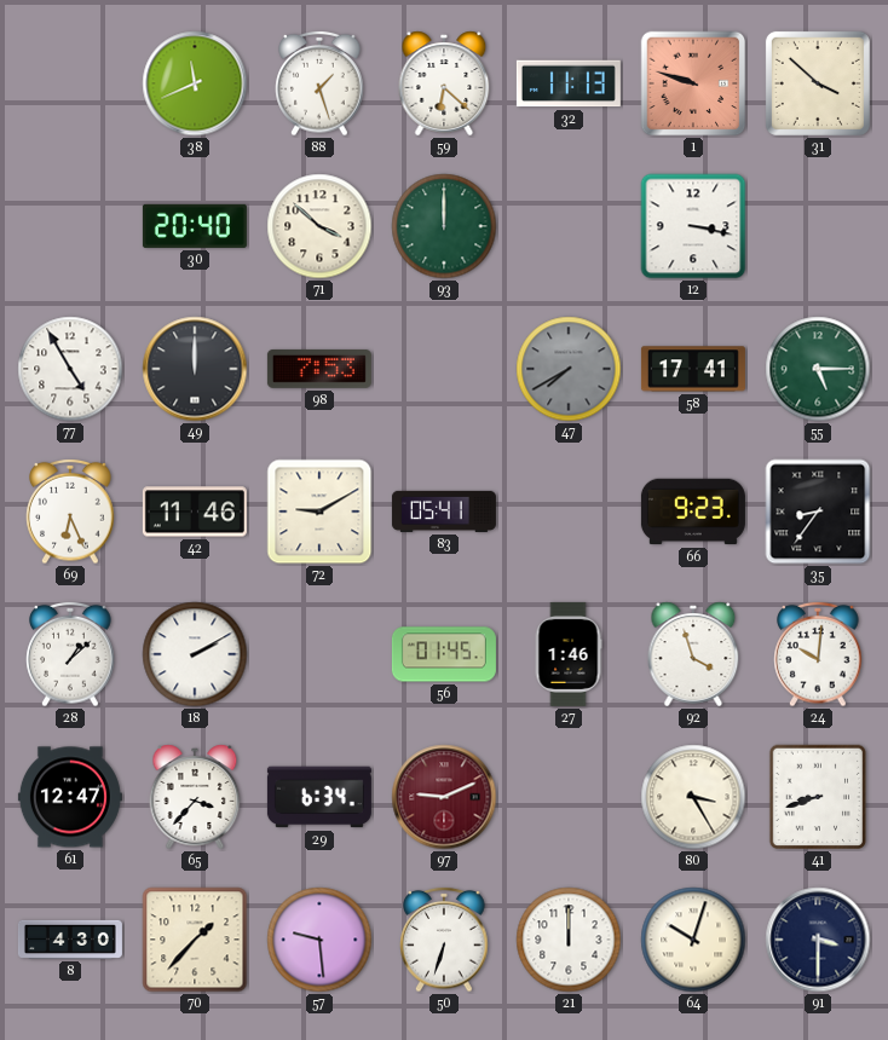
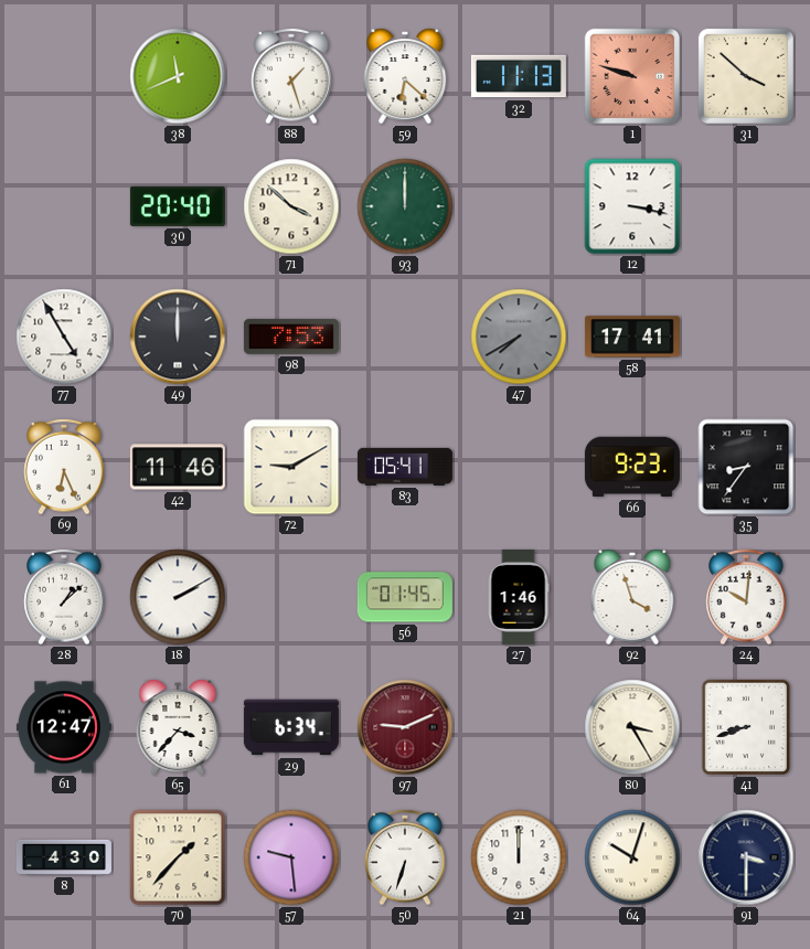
55: 5:15 -> none
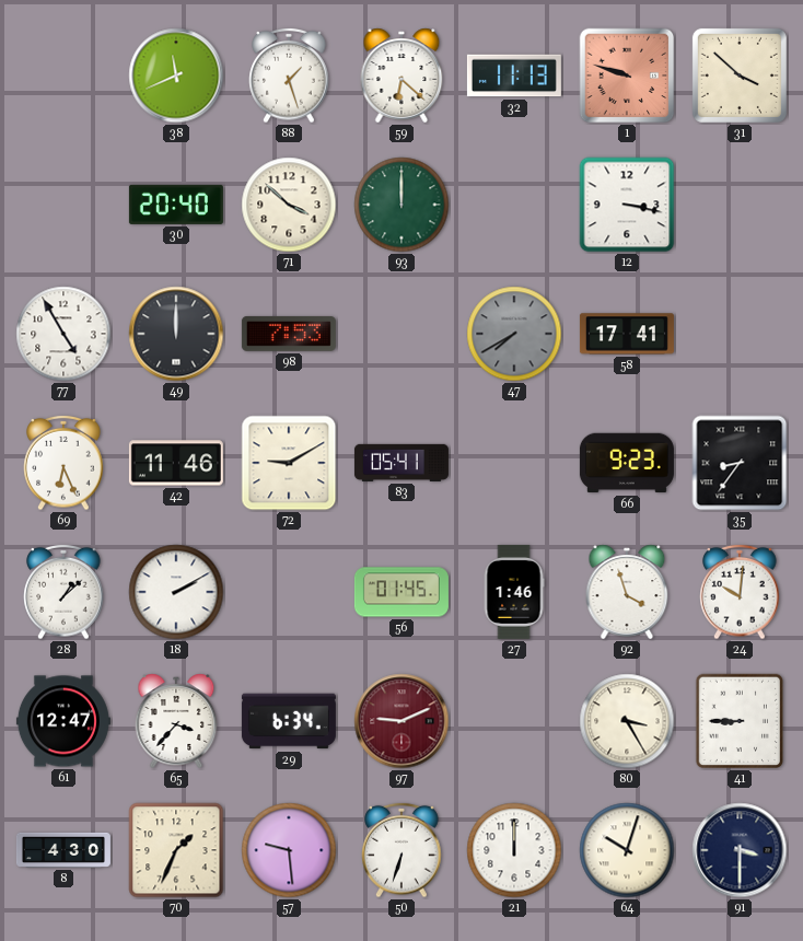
41: 8:42 -> 8:45
70: 1:37 -> 1:34
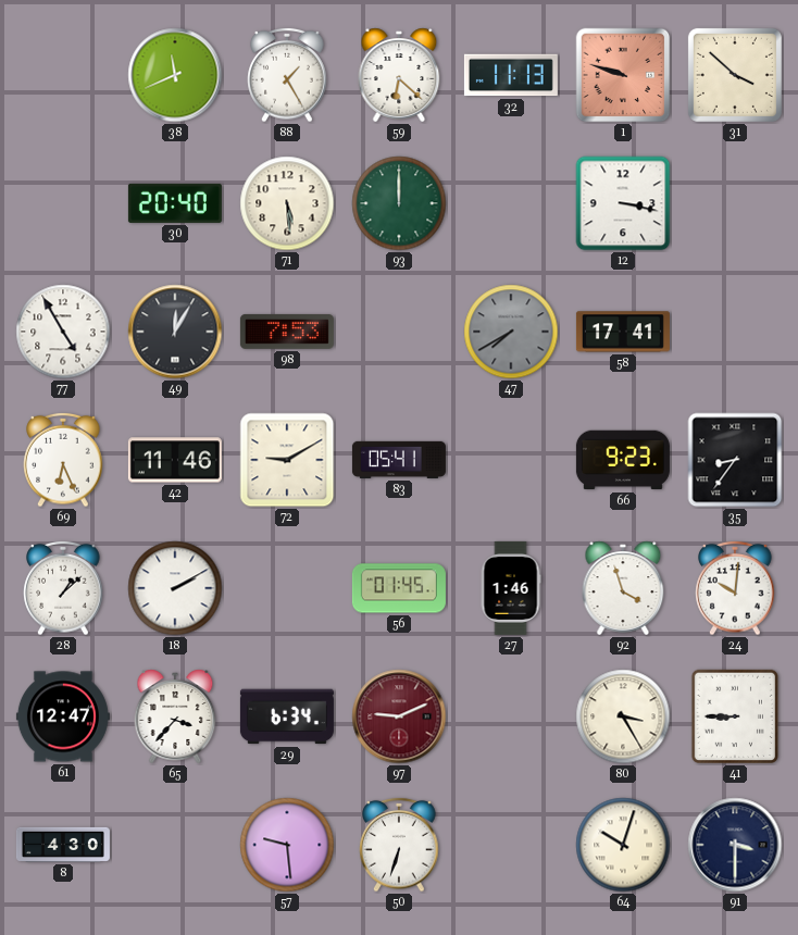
88: 1:27 -> 1:25
71: 3:52 -> 5:29
49: 12:00 -> 12:05
70: 1:34 -> none
21: 12:00 -> none
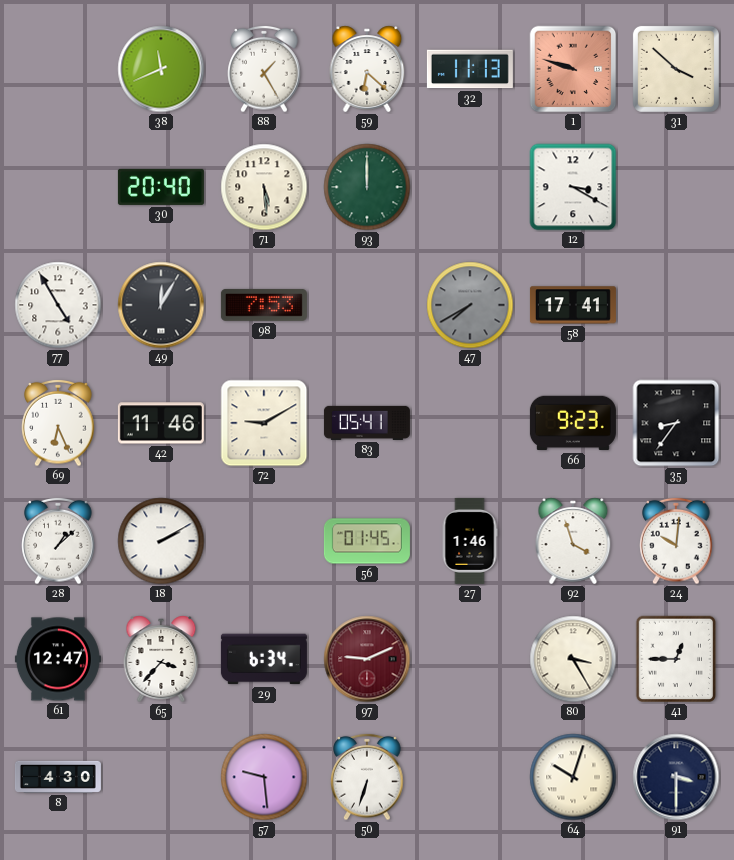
12: 3:17 -> 3:20
41: 8:45 -> 12:45
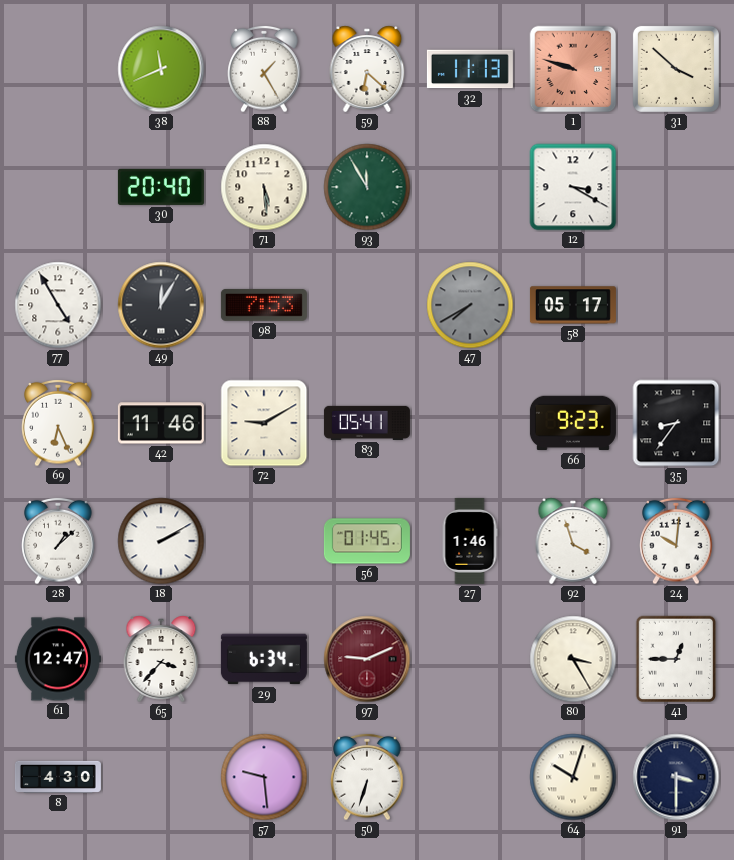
93: 12:00 -> 11:55
58: 17:41 -> 05:17
